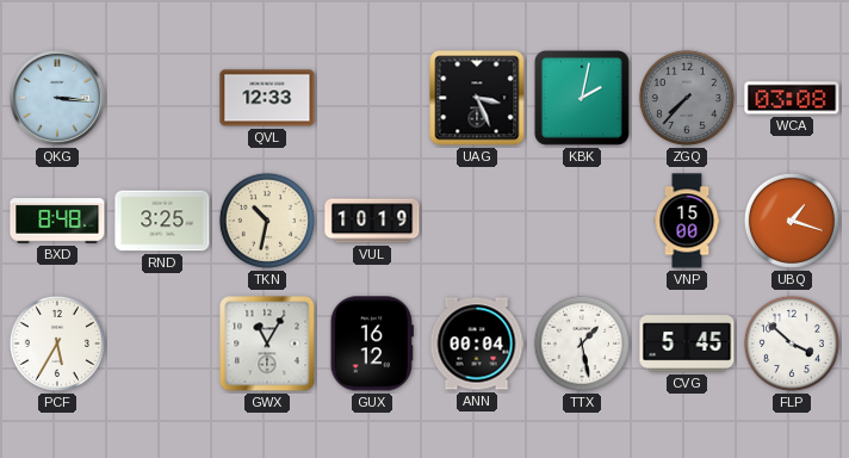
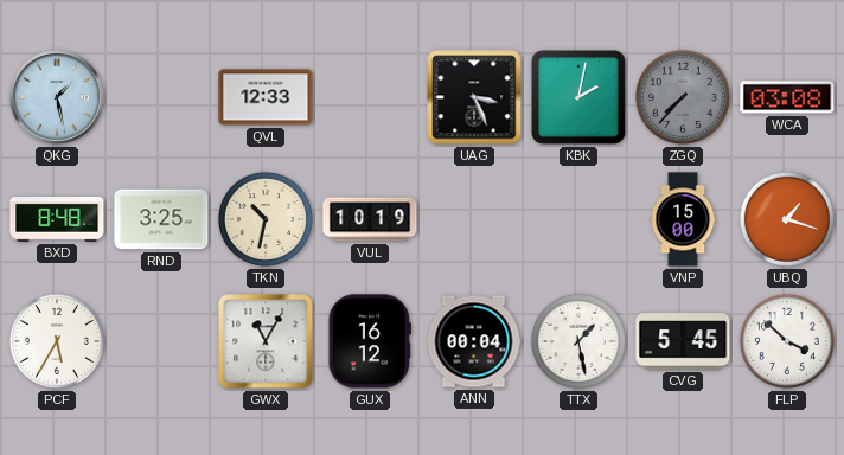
QKG: 3:16 -> 1:28
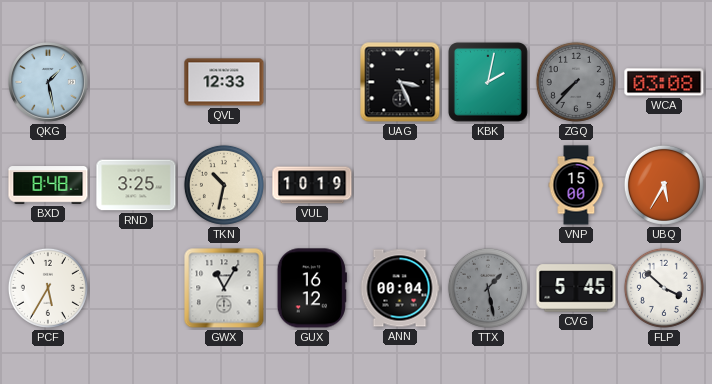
UBQ: 1:18 -> 5:35
TTX dial: white -> grey
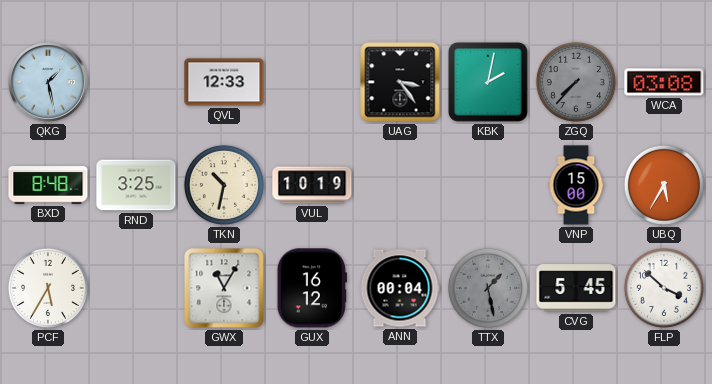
UAG: 3:26 -> 3:24
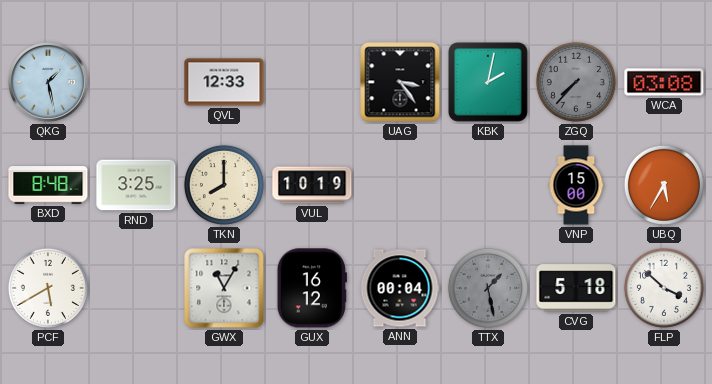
TKN: 10:32 -> 8:00
PCF: 5:35 -> 5:40
CVG: 5:45 -> 5:18
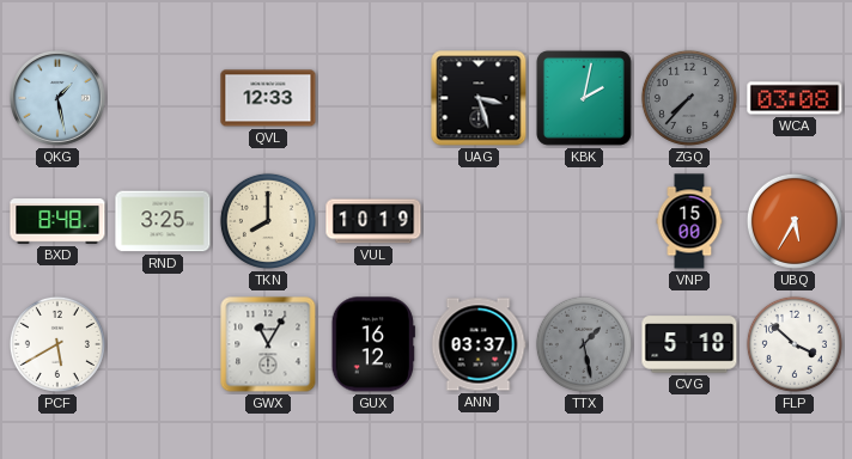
UAG: 3:24 -> 3:27
ANN: 00:04 -> 03:37
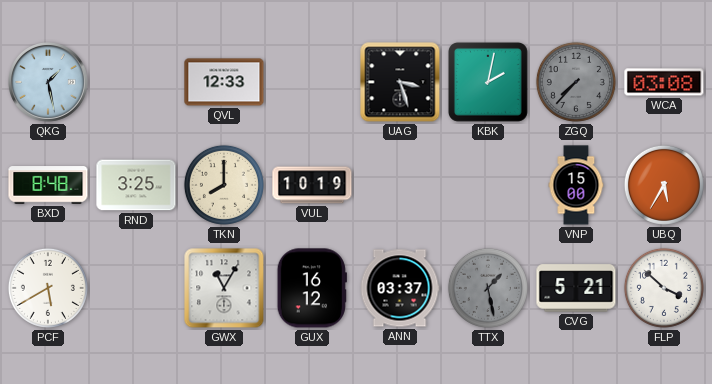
CVG: 5:18 -> 5:21
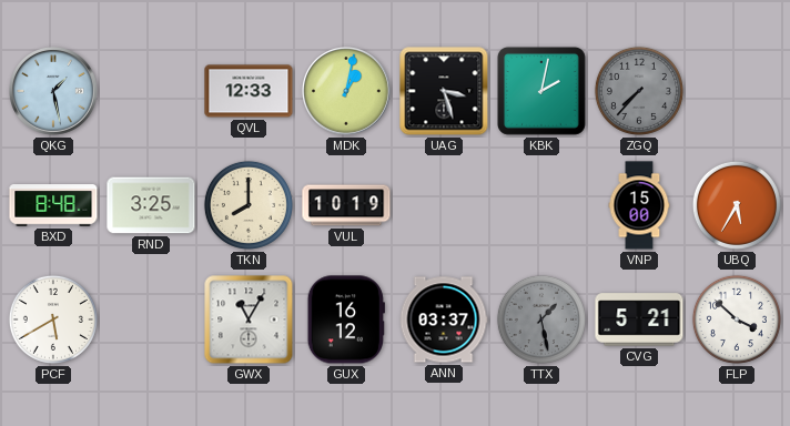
MDK: none -> 1:02
WCA: 03:08 -> none
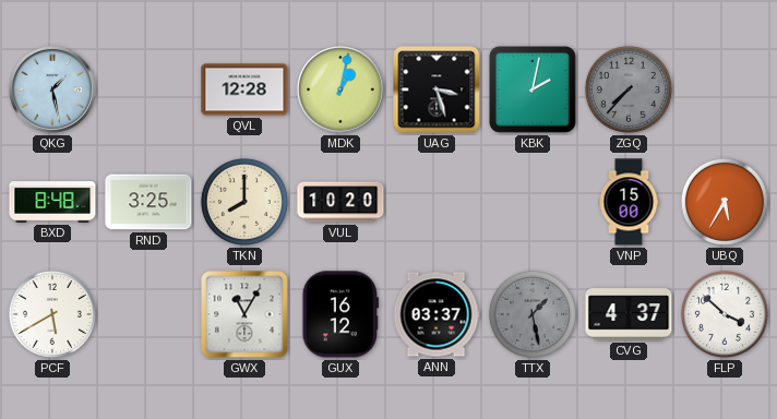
QVL: 12:33 -> 12:28
VUL: 10:19 -> 10:20
CVG: 5:21 -> 4:37
